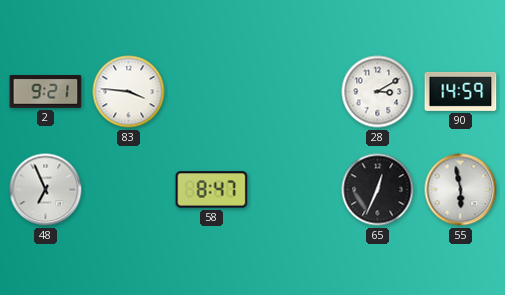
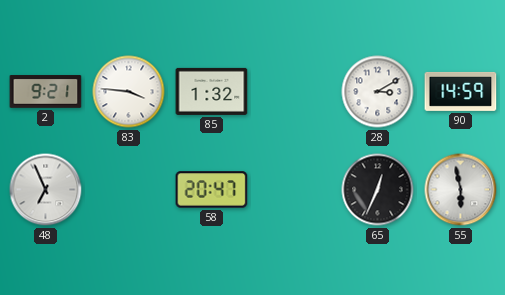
85: none -> 1:32
58: 8:47 -> 20:47
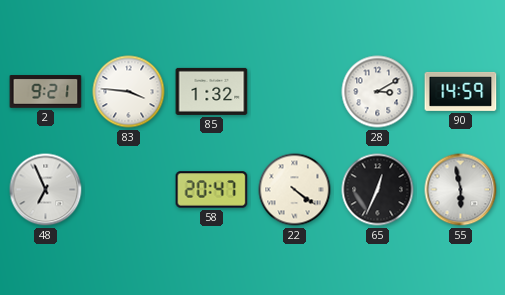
22: none -> 4:21
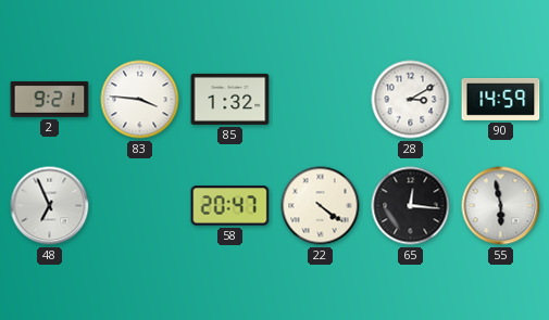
65: 12:34 -> 12:16
